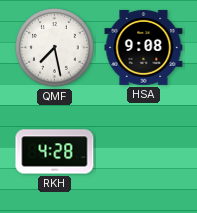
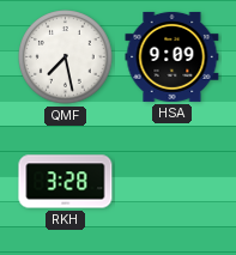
HSA: 9:08 -> 9:09
RKH: 4:28 -> 3:28
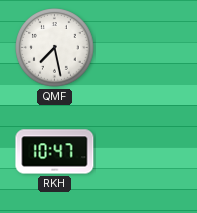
HSA: 9:09 -> none
RKH: 3:28 -> 10:47
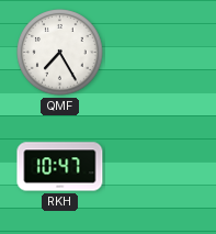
QMF: 7:28 -> 7:25
